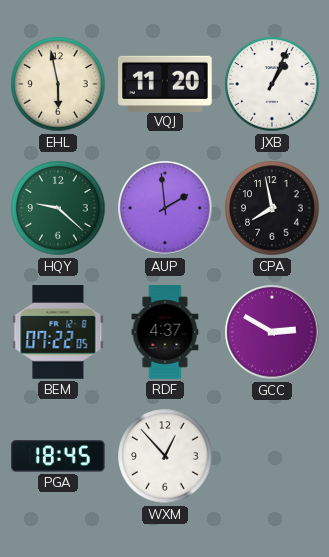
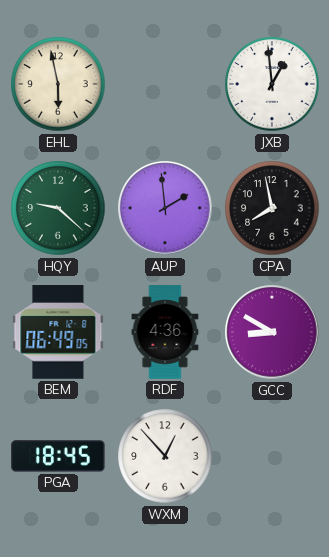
VQJ: 11:20 -> none
JXB: 1:04 -> 12:59
BEM: 07:22 -> 06:49
RDF: 4:37 -> 4:36
GCC: 2:50 -> 8:50
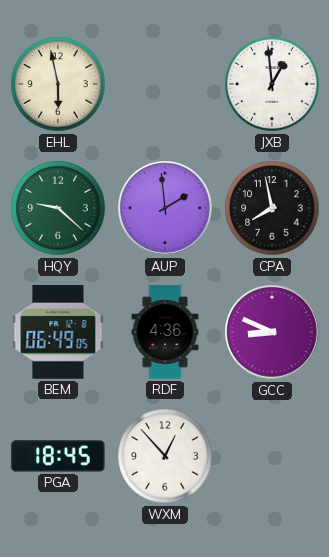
GCC: 8:50 -> 8:49
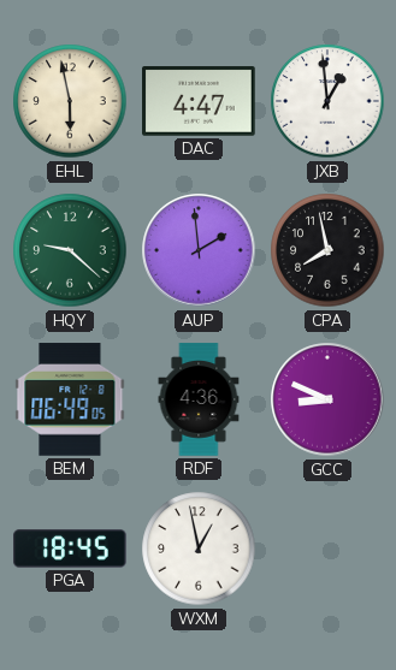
DAC: none -> 4:47
WXM: 12:53 -> 12:58
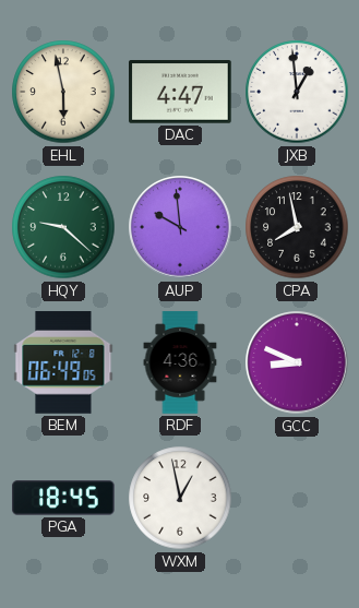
AUP: 1:59 -> 9:59
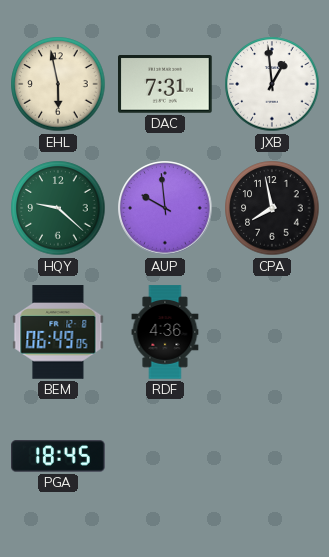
DAC: 4:47 -> 7:31
GCC: 8:49 -> none
WXM: 12:58 -> none
